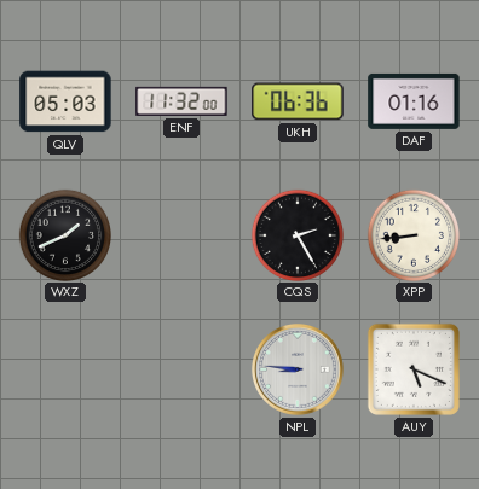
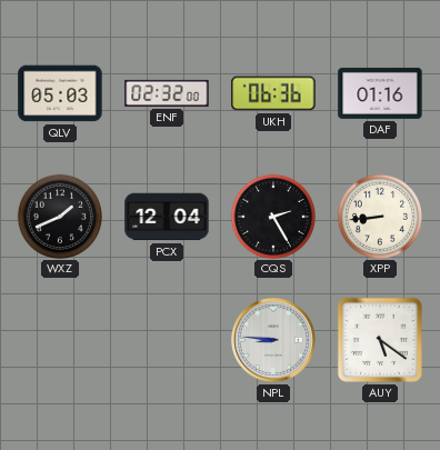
ENF: 11:32 -> 02:32
PCX: none -> 12:04
AUY: 5:19 -> 5:21
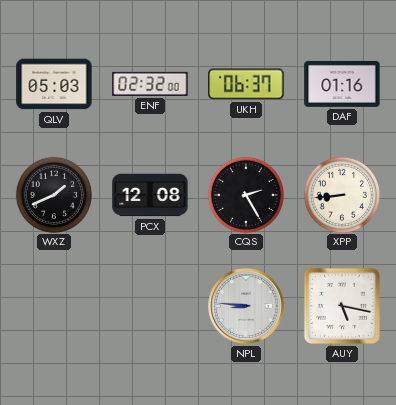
UKH: 06:36 -> 06:37
PCX: 12:04 -> 12:08
AUY: 5:21 -> 5:17
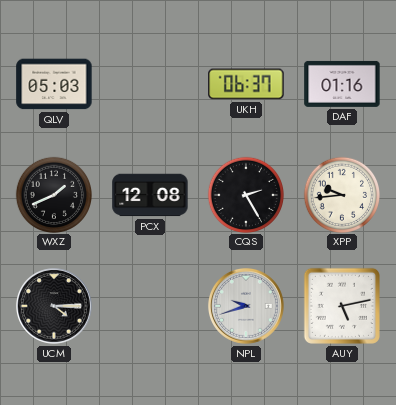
ENF: 02:32 -> none
XPP: 8:44 -> 9:44
UCM: none -> 4:15
NPL: 8:46 -> 9:42
AUY: 5:17 -> 5:13
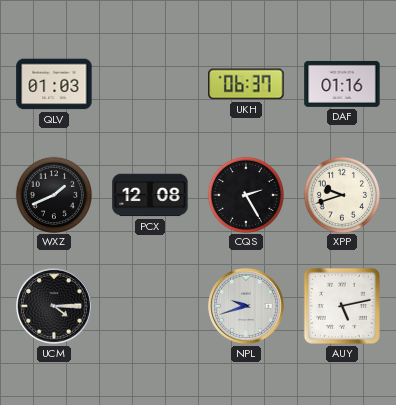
QLV: 05:03 -> 01:03
XPP: 9:44 -> 9:42
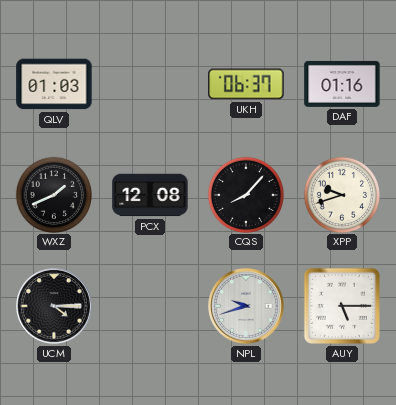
CQS: 2:25 -> 8:07
AUY: 5:13 -> 5:15
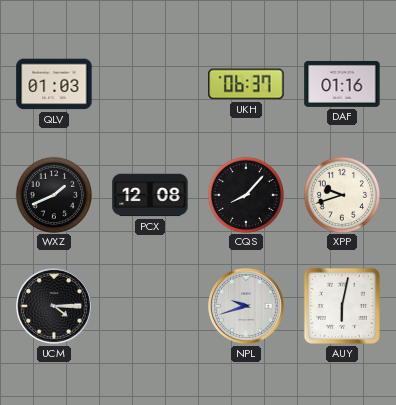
AUY: 5:15 -> 6:02
